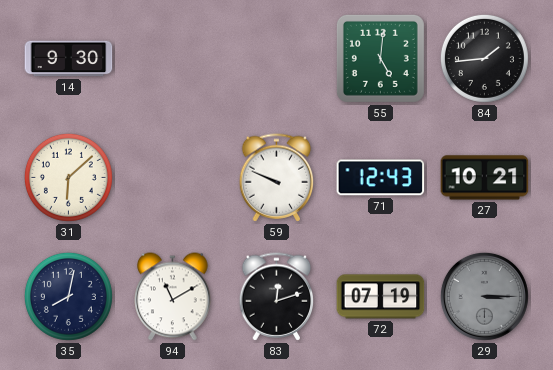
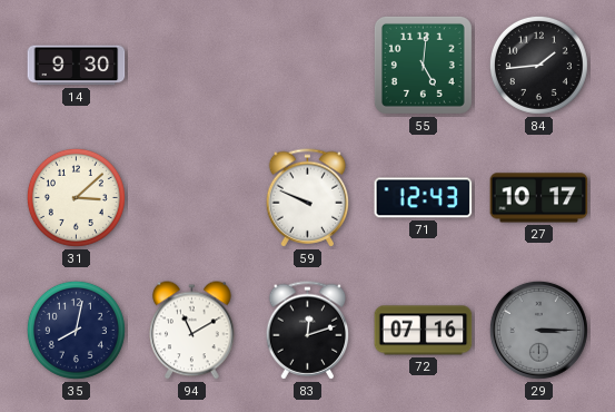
31: 6:08 -> 3:08
27: 10:21 -> 10:17
72: 07:19 -> 07:16
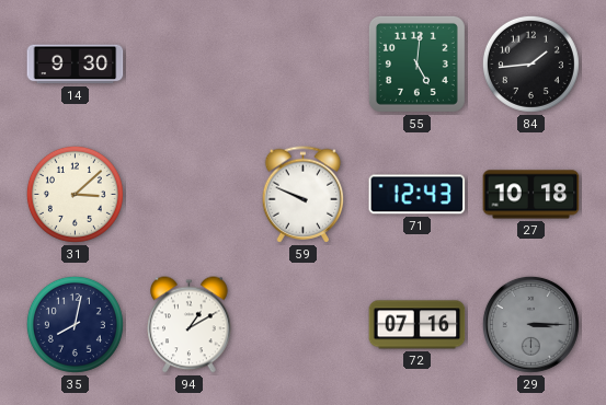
27: 10:17 -> 10:18
94: 11:10 -> 1:10
83: 12:12 -> none
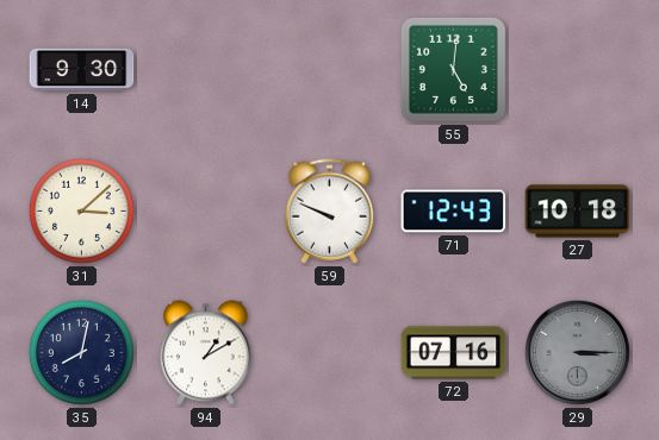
84: 1:44 -> none
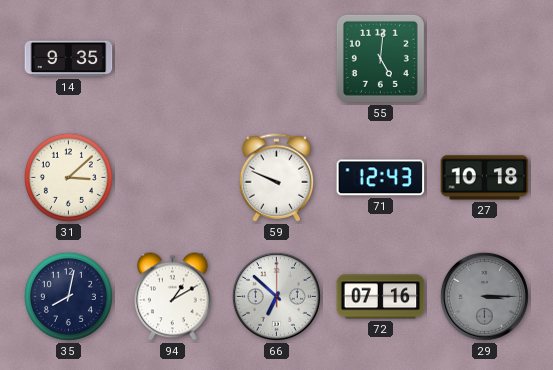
14: 9:30 -> 9:35
66: none -> 6:52
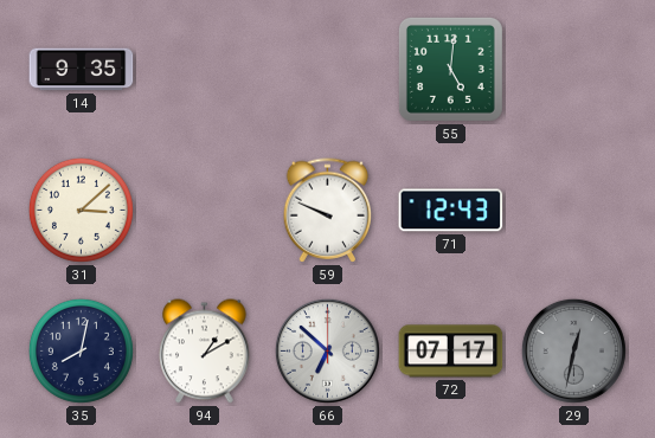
27: 10:18 -> none
72: 07:16 -> 07:17
29: 3:15 -> 12:32
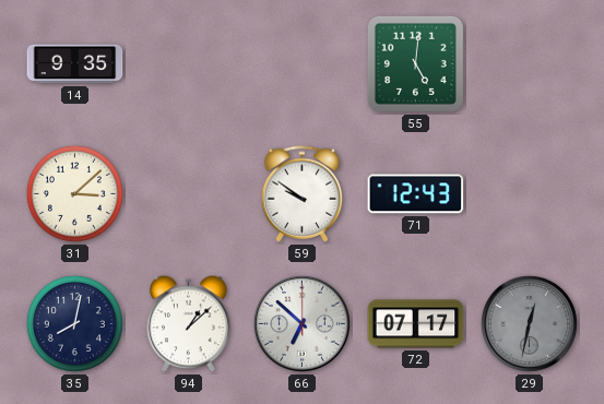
59: 9:49 -> 9:51
94: 1:10 -> 1:08
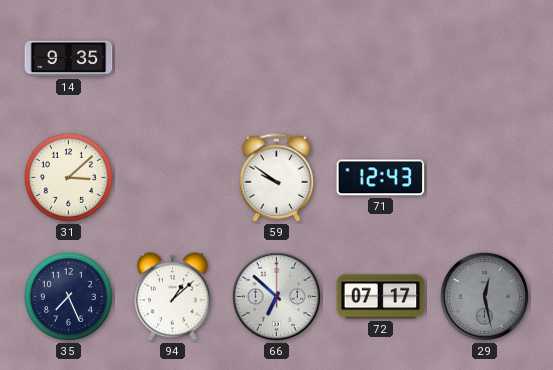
55: 5:01 -> none
35: 8:02 -> 7:26
29: 12:32 -> 12:28
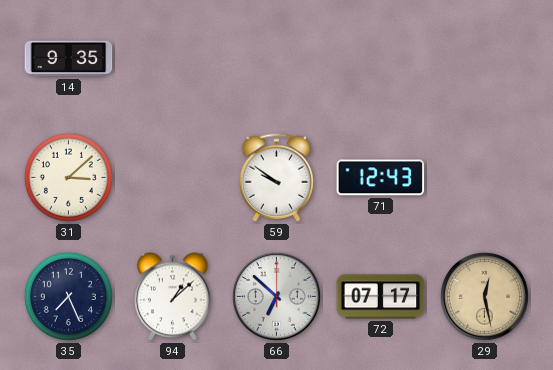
29 dial: grey -> champagne
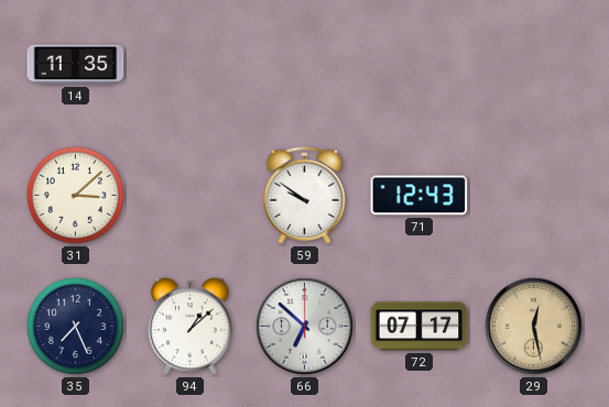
14: 9:35 -> 11:35
